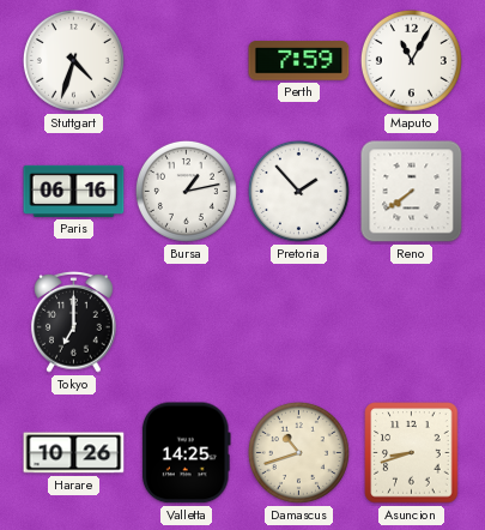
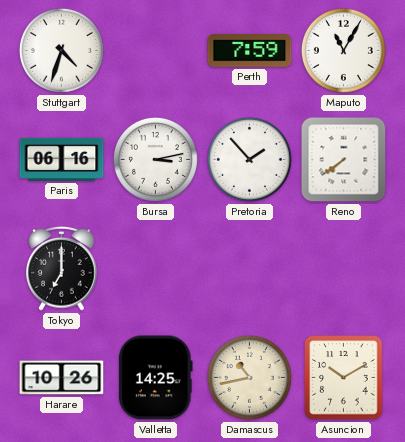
Bursa: 1:13 -> 3:13
Damascus: 10:42 -> 10:43
Asuncion: 8:42 -> 10:10
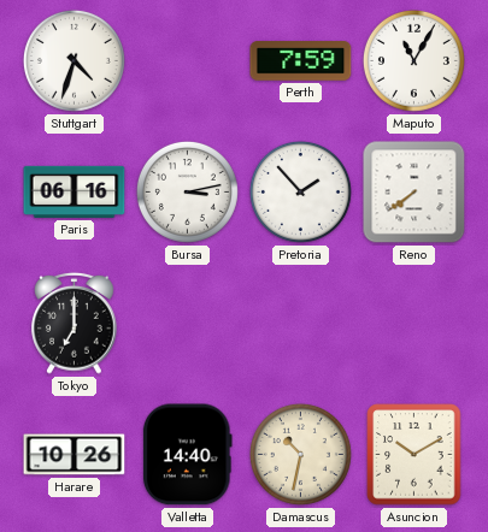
Valletta: 14:25 -> 14:40
Damascus: 10:43 -> 10:32
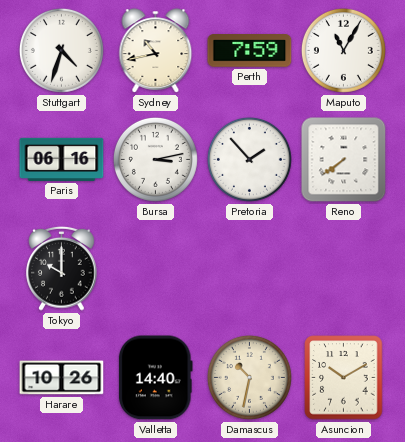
Sydney: none -> 10:43
Tokyo: 7:00 -> 10:00
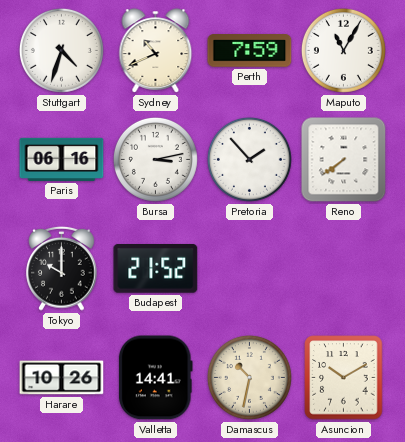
Sydney: 10:43 -> 10:41
Budapest: none -> 21:52
Valletta: 14:40 -> 14:41
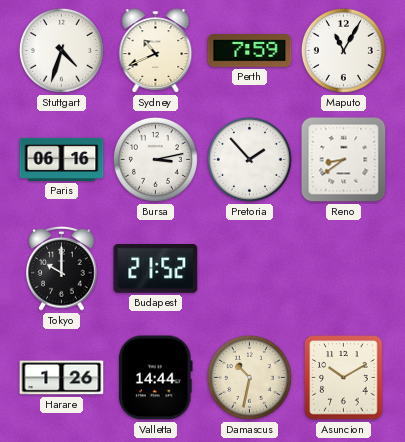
Reno: 7:39 -> 8:39
Harare: 10:26 -> 1:26
Valletta: 14:41 -> 14:44
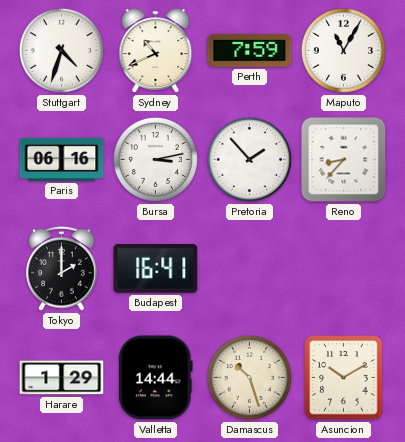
Reno: 8:39 -> 8:37
Tokyo: 10:00 -> 2:00
Budapest: 21:52 -> 16:41
Harare: 1:26 -> 1:29
Damascus: 10:32 -> 10:27
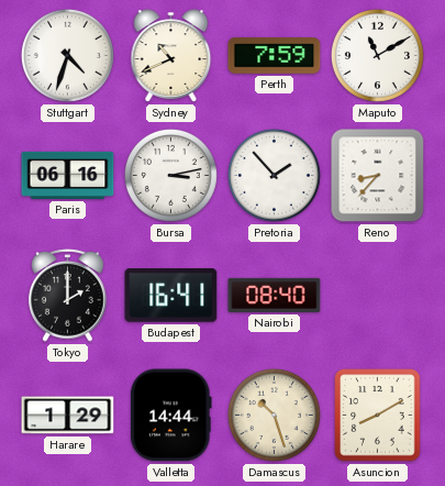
Maputo: 11:05 -> 11:10
Nairobi: none -> 08:40
Asuncion: 10:10 -> 8:10
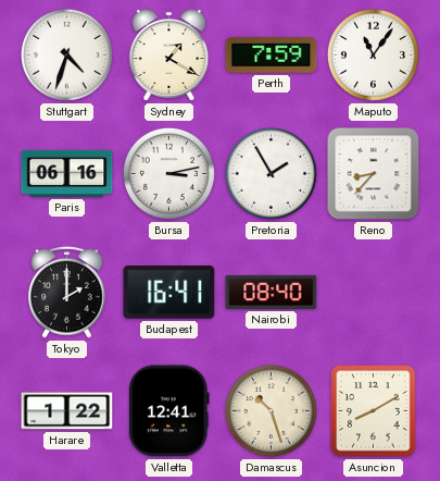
Sydney: 10:41 -> 1:20
Maputo: 11:10 -> 11:06
Pretoria: 1:53 -> 1:55
Harare: 1:29 -> 1:22
Valletta: 14:44 -> 12:41
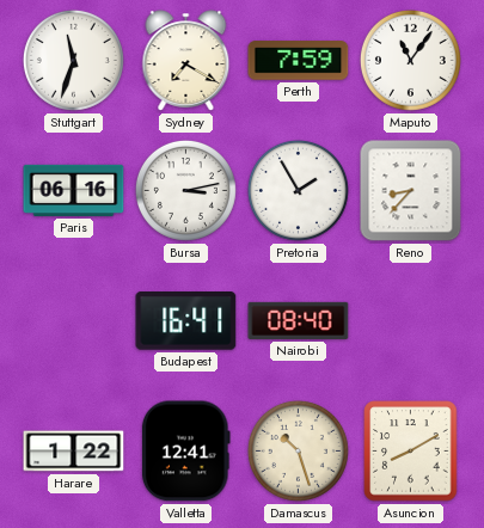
Stuttgart: 4:33 -> 11:33
Sydney: 1:20 -> 7:20
Tokyo: 2:00 -> none
